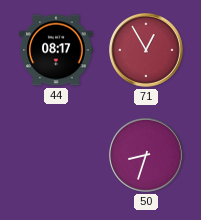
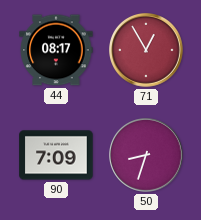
90: none -> 7:09
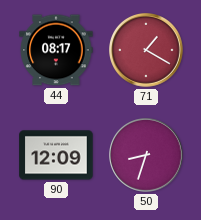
71: 12:55 -> 1:20
90: 7:09 -> 12:09
